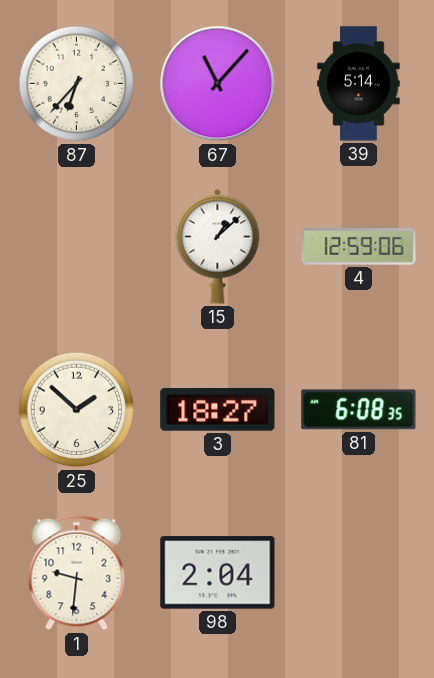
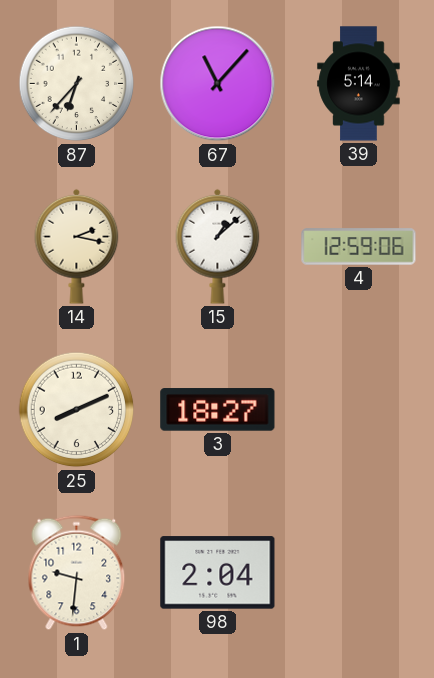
14: none -> 2:17
25: 1:52 -> 8:11
81: 6:08 -> none
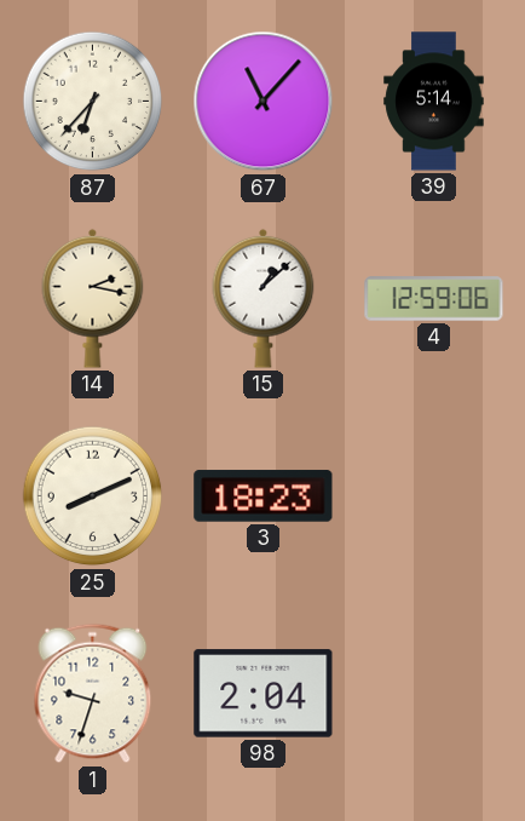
3: 18:27 -> 18:23
1: 9:31 -> 9:33
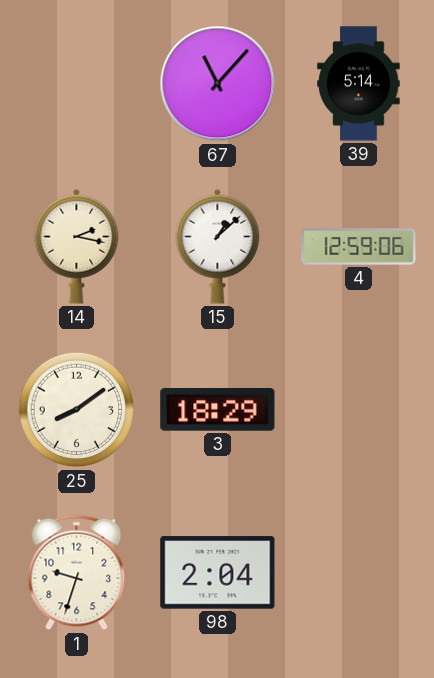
87: 6:37 -> none
25: 8:11 -> 8:09
3: 18:23 -> 18:29
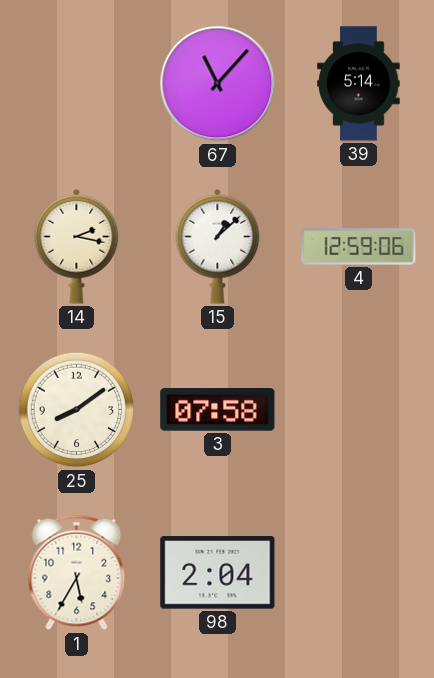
3: 18:29 -> 07:58
1: 9:33 -> 5:35
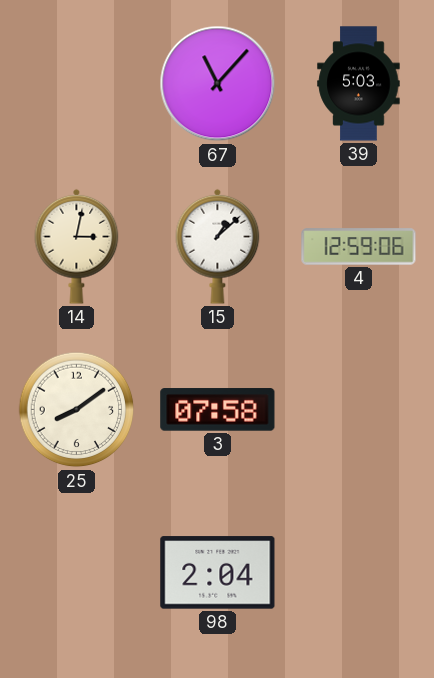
39: 5:14 -> 5:03
14: 2:17 -> 3:02
1: 5:35 -> none
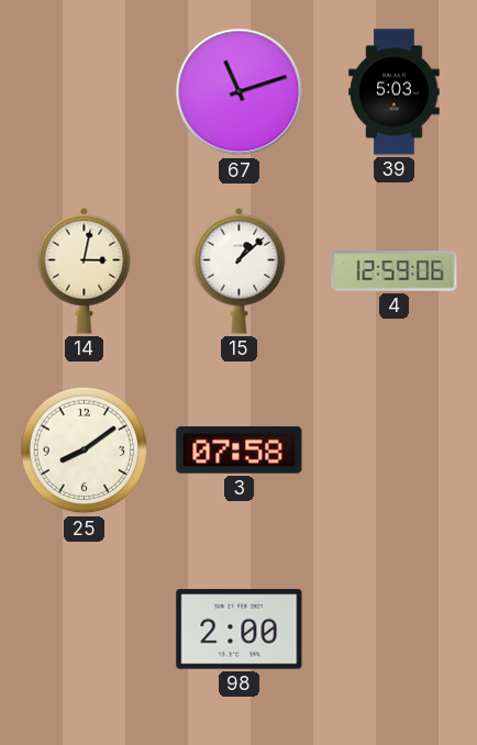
67: 11:07 -> 11:12
98: 2:04 -> 2:00
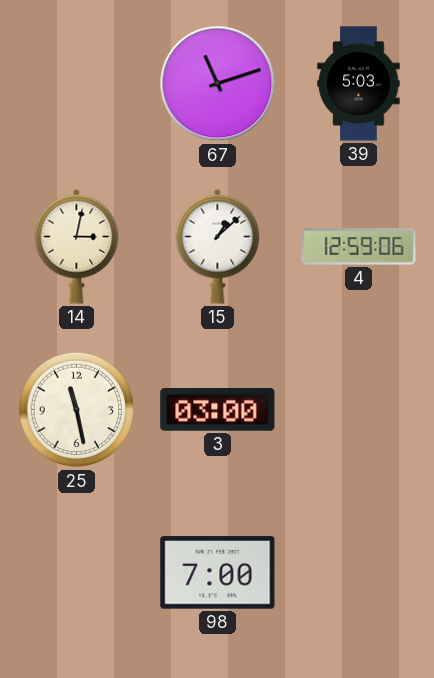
25: 8:09 -> 11:28
3: 07:58 -> 03:00
98: 2:00 -> 7:00
